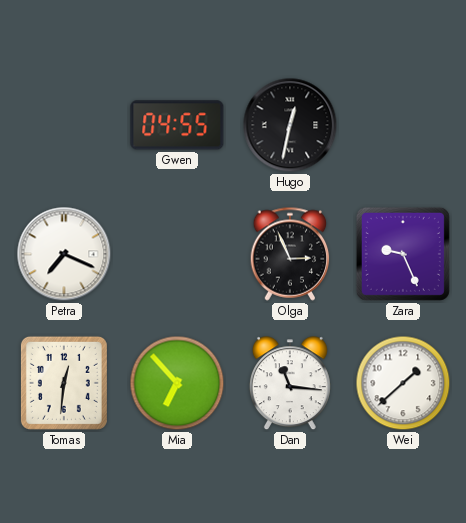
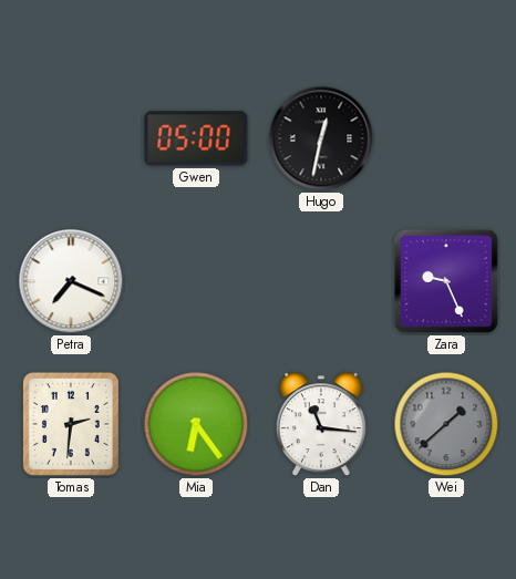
Gwen: 04:55 -> 05:00
Olga: 2:56 -> none
Tomas: 12:31 -> 2:31
Mia: 6:53 -> 6:24
Wei dial: white -> grey
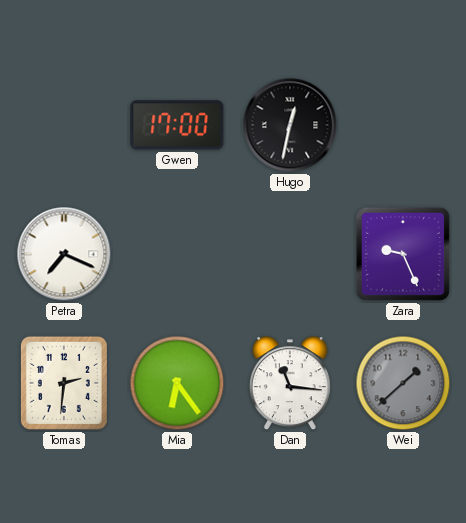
Gwen: 05:00 -> 17:00
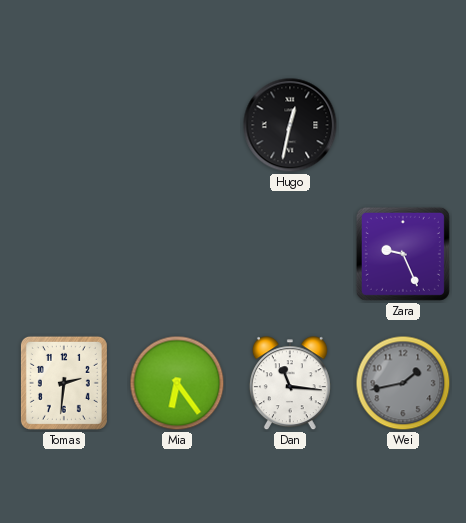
Gwen: 17:00 -> none
Petra: 7:19 -> none
Wei: 1:38 -> 1:43
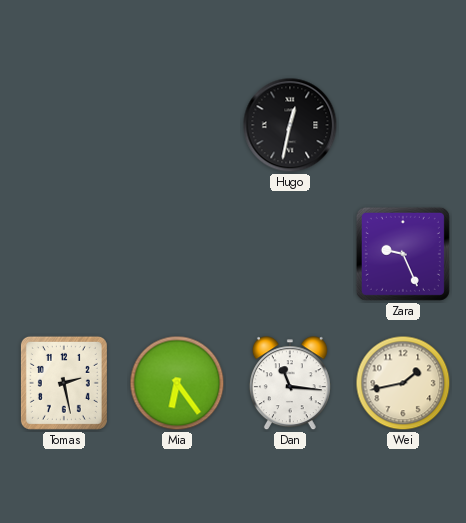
Tomas: 2:31 -> 2:28
Wei dial: grey -> cream
